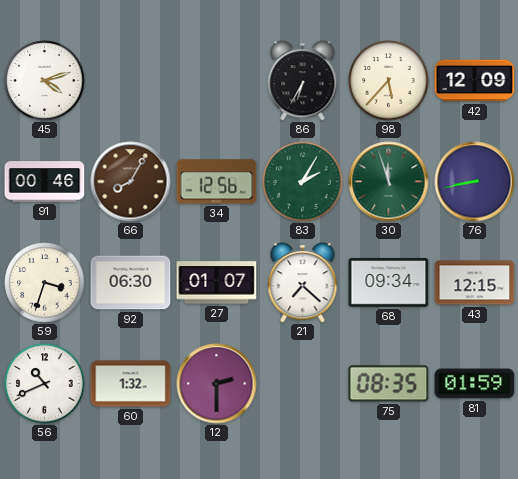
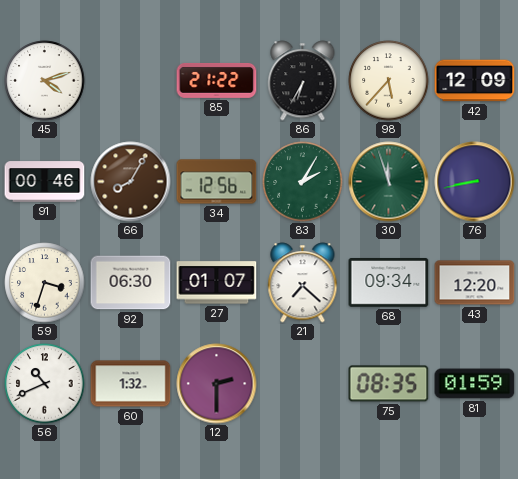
85: none -> 21:22
43: 12:15 -> 12:20
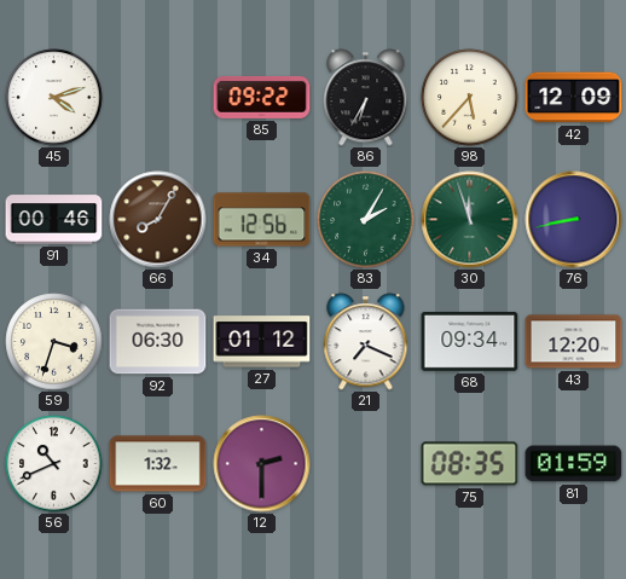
85: 21:22 -> 09:22
27: 01:07 -> 01:12
21: 7:22 -> 7:19
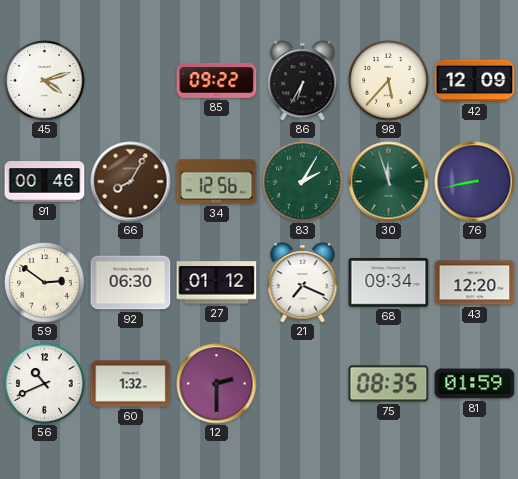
59: 3:33 -> 2:51
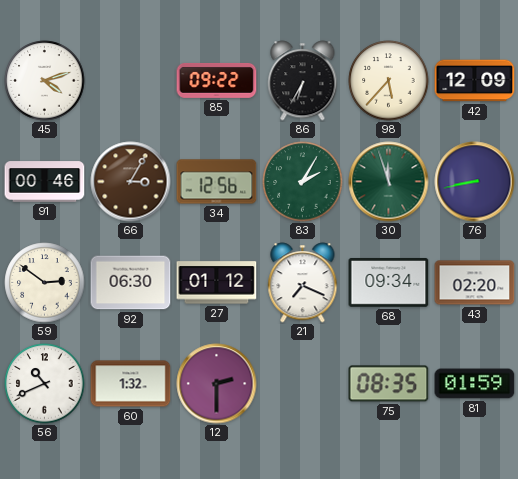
66: 8:05 -> 3:05
43: 12:20 -> 02:20
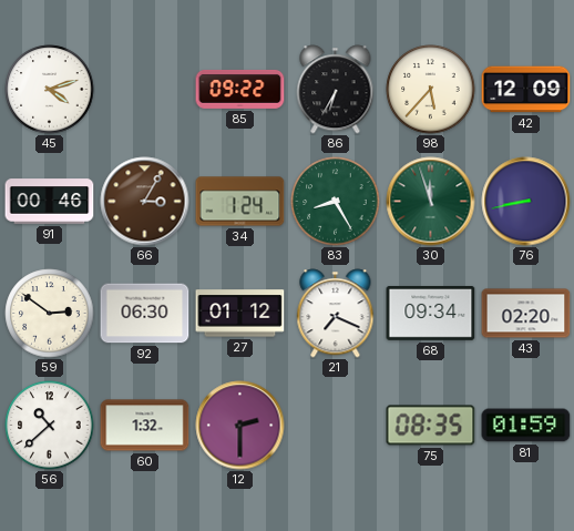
34: 12:56 -> 1:24
83: 2:05 -> 8:25
56: 10:41 -> 10:38
